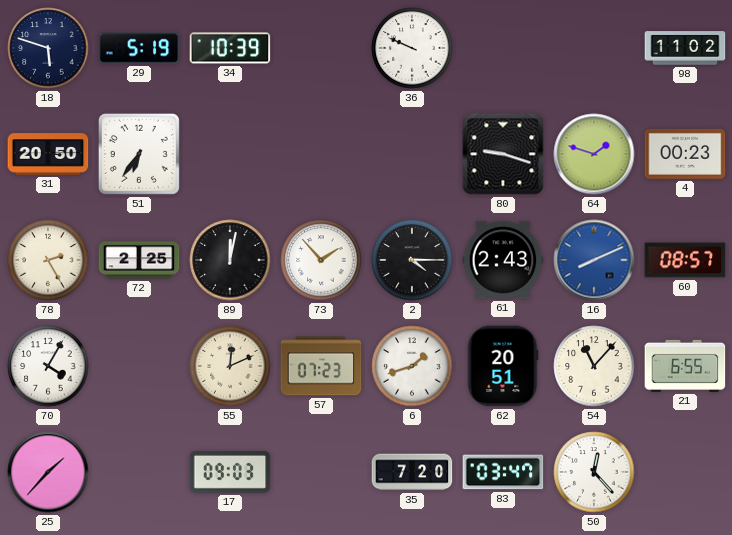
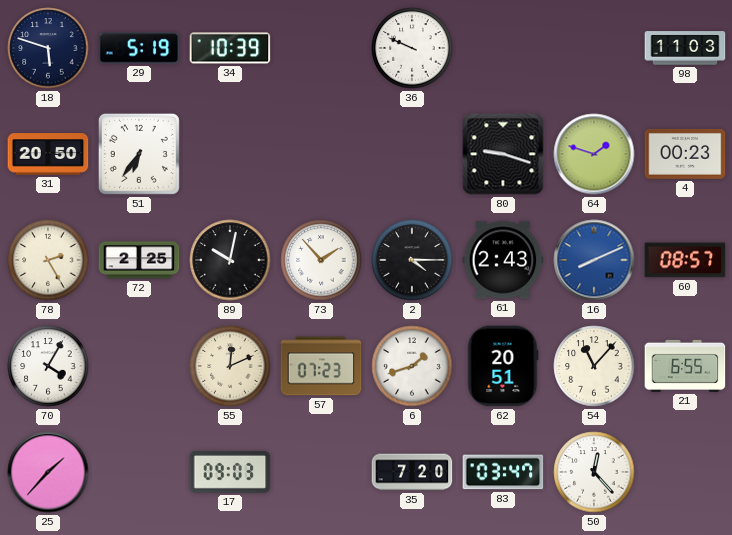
98: 11:02 -> 11:03
89: 12:02 -> 10:02
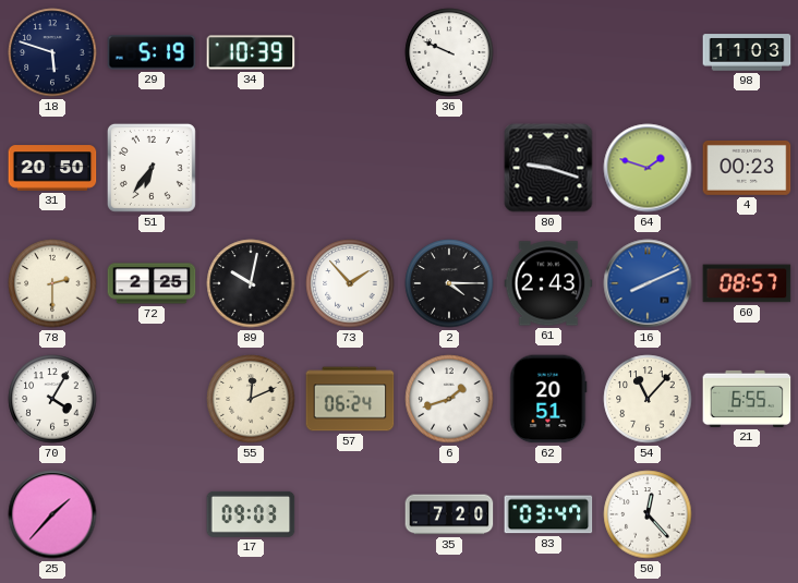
78: 2:25 -> 2:30
57: 07:23 -> 06:24
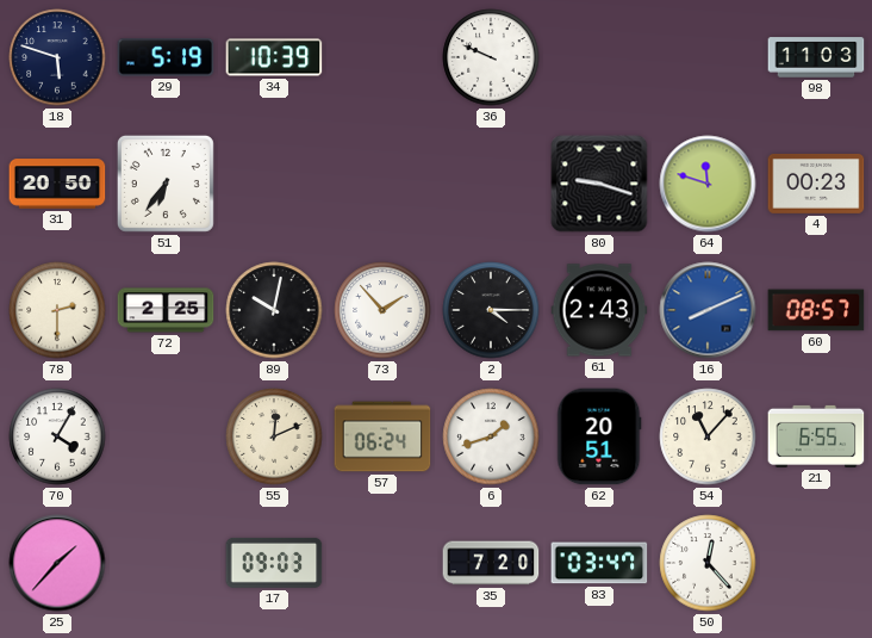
64: 1:48 -> 11:48
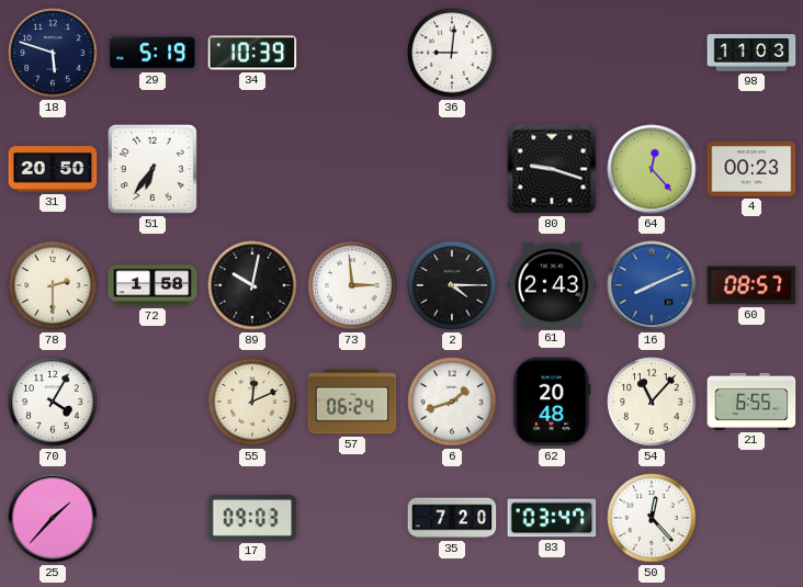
36: 9:49 -> 9:01
64: 11:48 -> 12:23
72: 2:25 -> 1:58
73: 1:53 -> 2:59
62: 20:51 -> 20:48
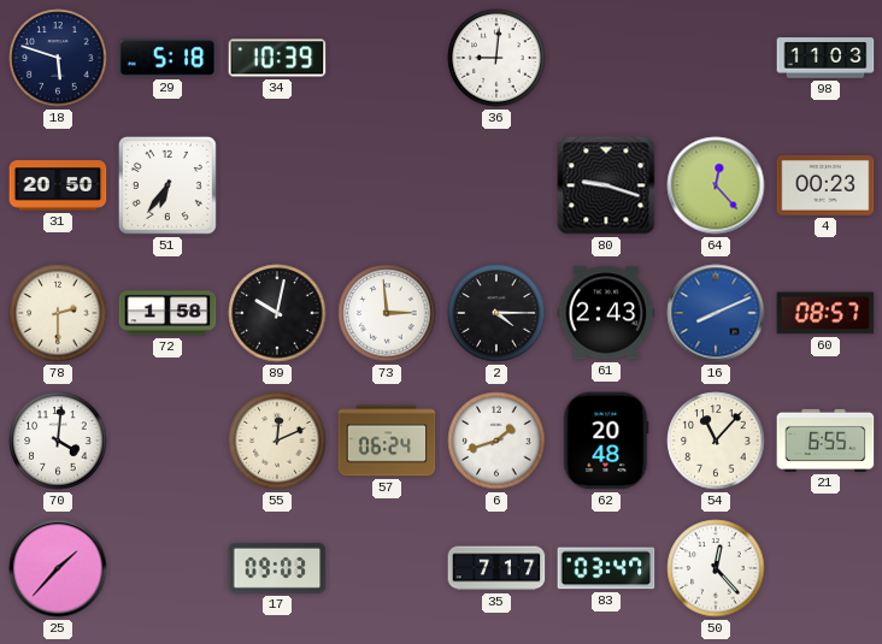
29: 5:19 -> 5:18
70: 4:05 -> 4:01
35: 7:20 -> 7:17
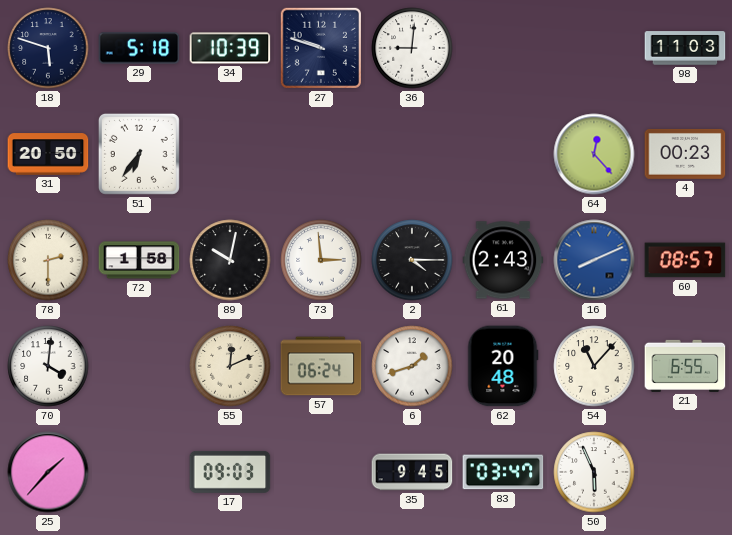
27: none -> 9:48
80: 9:18 -> none
35: 7:17 -> 9:45
50: 12:23 -> 5:56
